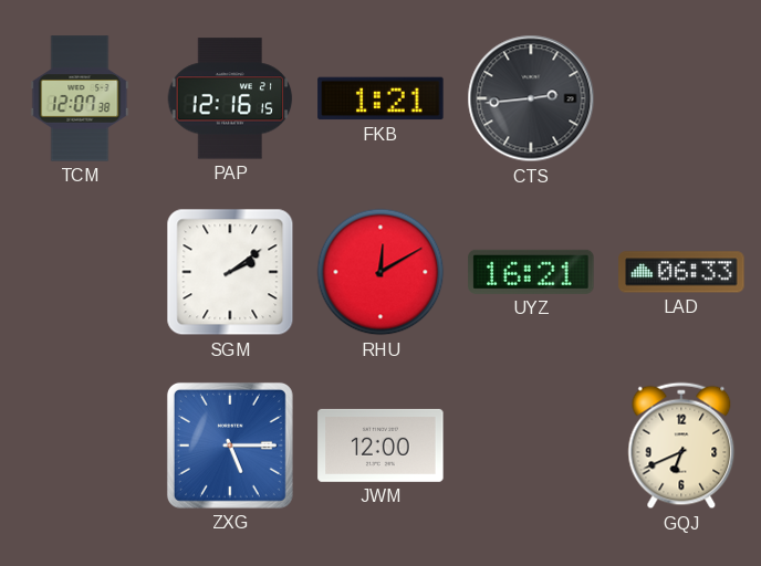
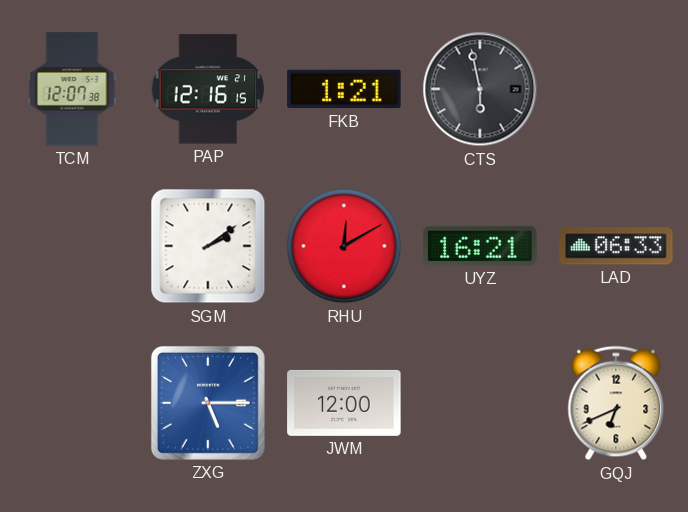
CTS: 2:44 -> 5:58
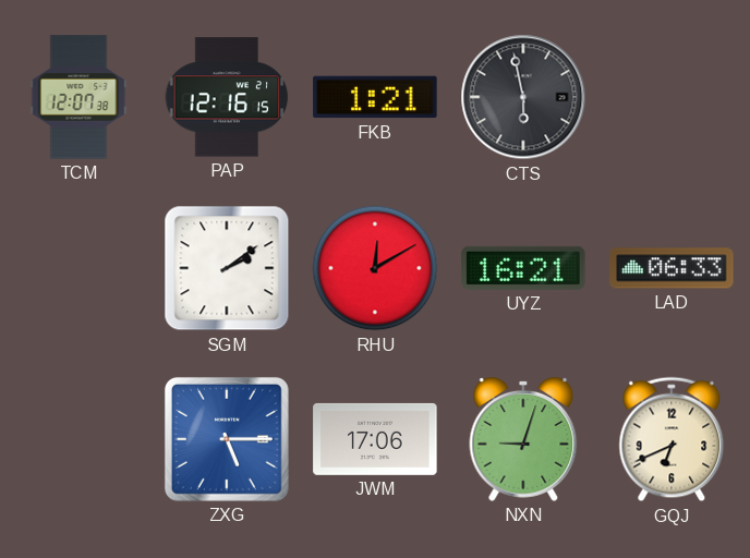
JWM: 12:00 -> 17:06
NXN: none -> 9:03
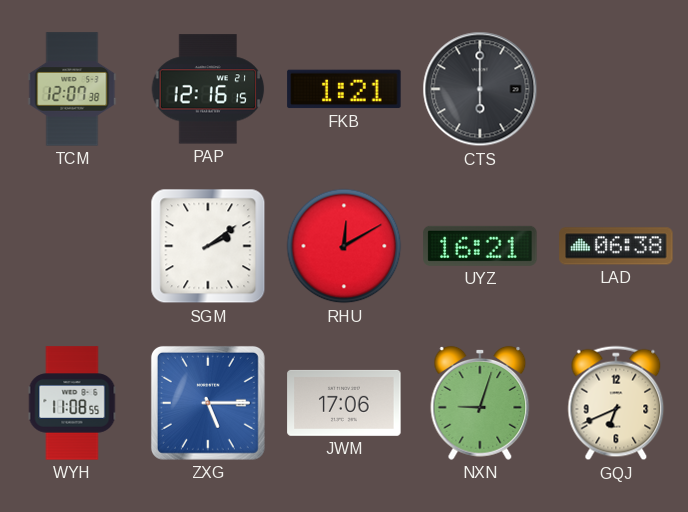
CTS: 5:58 -> 6:00
LAD: 06:33 -> 06:38
WYH: none -> 11:08
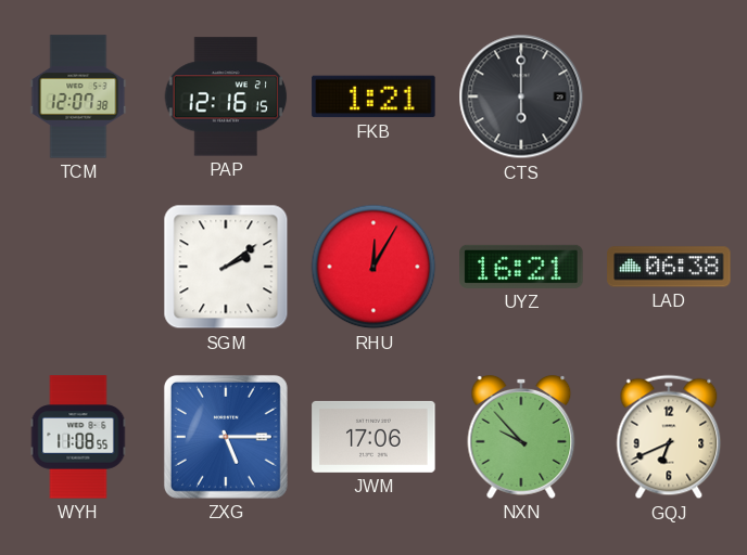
RHU: 12:10 -> 12:05
NXN: 9:03 -> 9:53
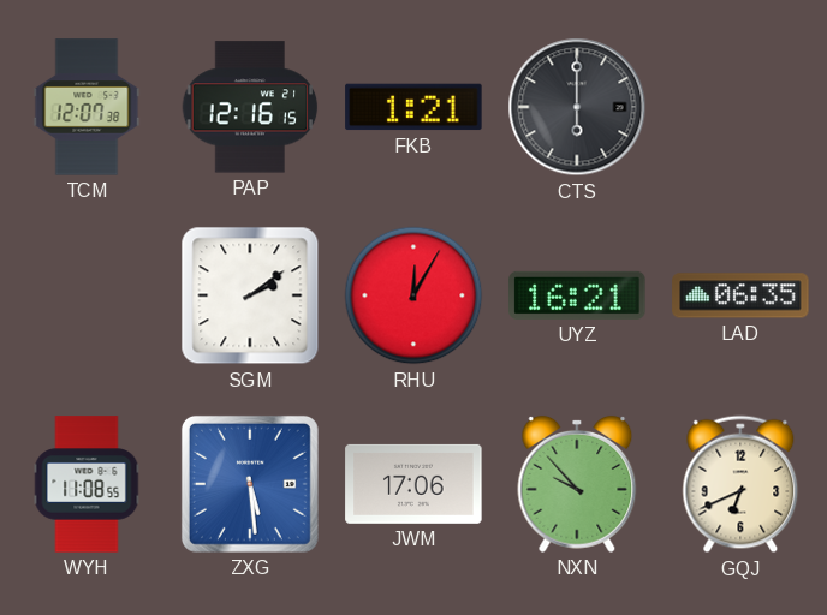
LAD: 06:38 -> 06:35
ZXG: 5:15 -> 5:29
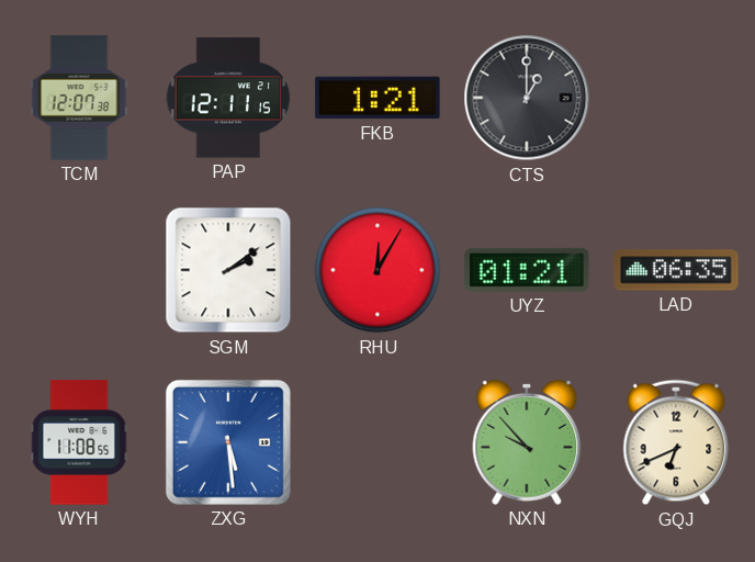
PAP: 12:16 -> 12:11
CTS: 6:00 -> 1:00
UYZ: 16:21 -> 01:21
JWM: 17:06 -> none
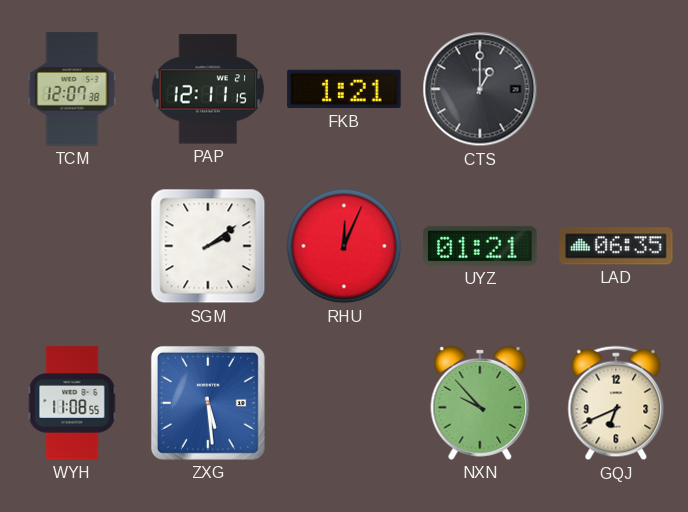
RHU: 12:05 -> 12:04
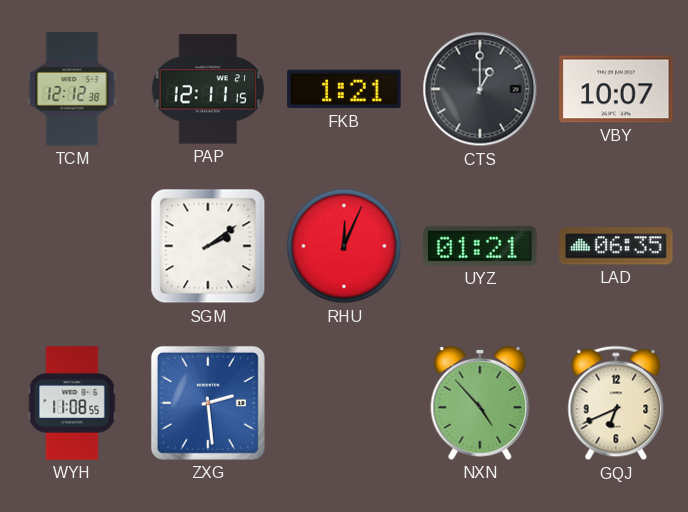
TCM: 12:07 -> 12:12
VBY: none -> 10:07
ZXG: 5:29 -> 2:29
NXN: 9:53 -> 4:53
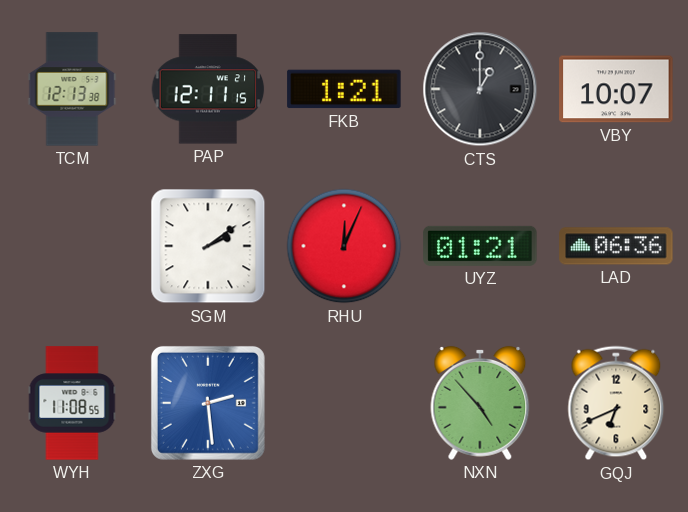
TCM: 12:12 -> 12:13
LAD: 06:35 -> 06:36
